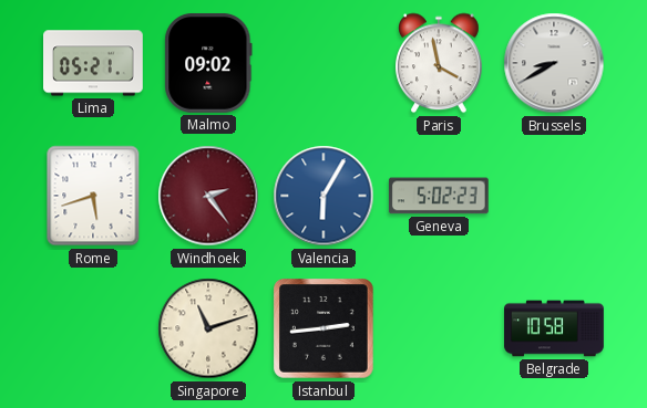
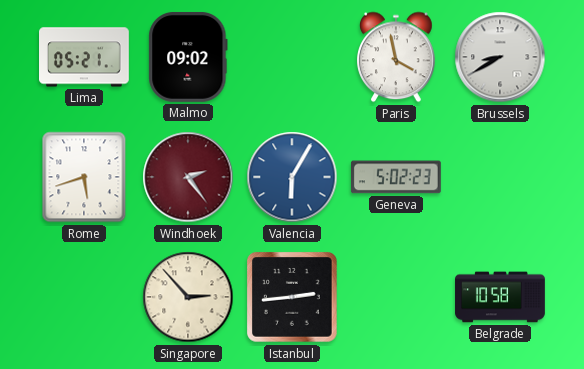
Singapore: 11:12 -> 2:53
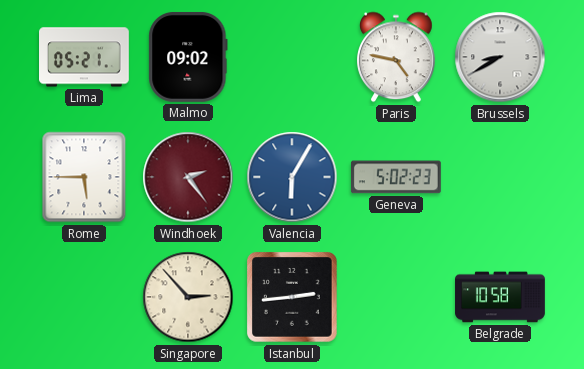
Paris: 3:58 -> 4:47
Rome: 5:42 -> 5:45
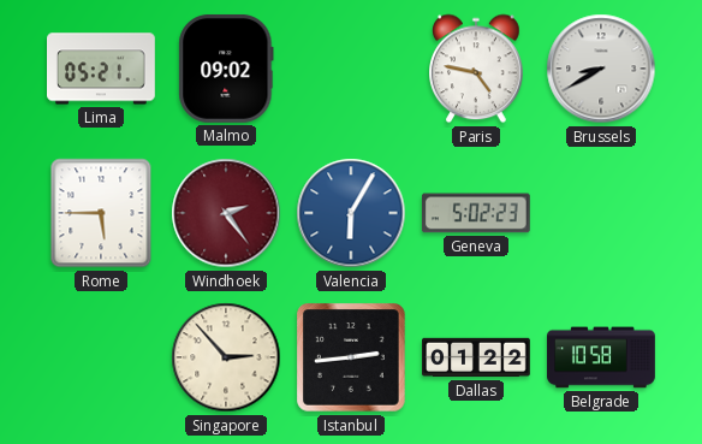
Dallas: none -> 01:22
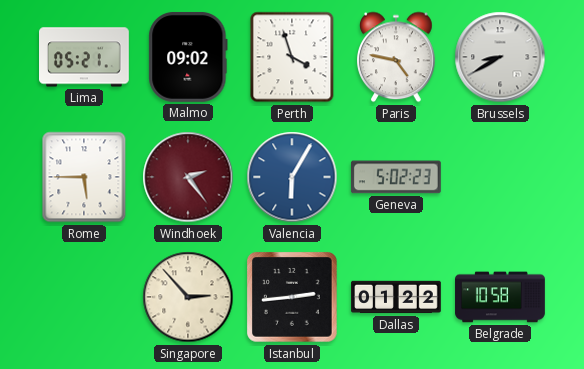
Perth: none -> 3:57
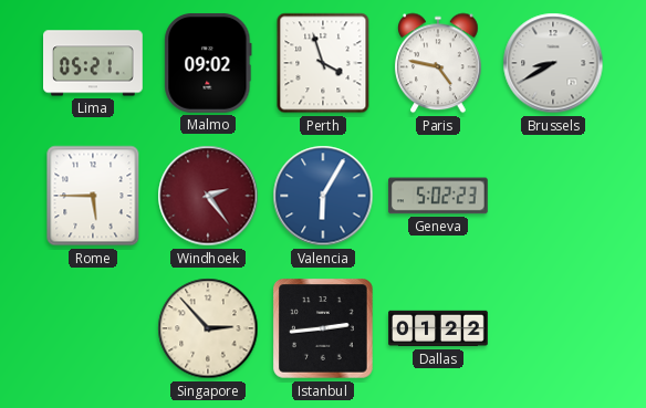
Belgrade: 10:58 -> none
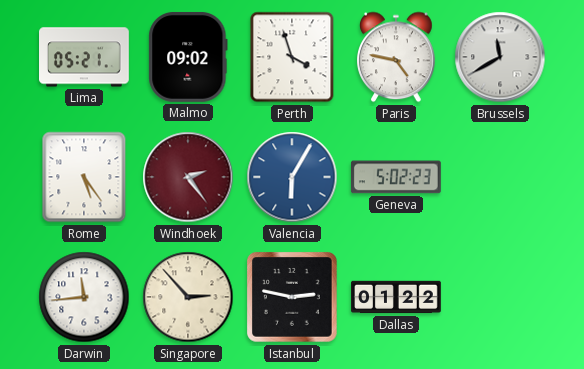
Brussels: 8:40 -> 11:40
Rome: 5:45 -> 5:24
Darwin: none -> 11:44
Istanbul: 2:44 -> 2:47
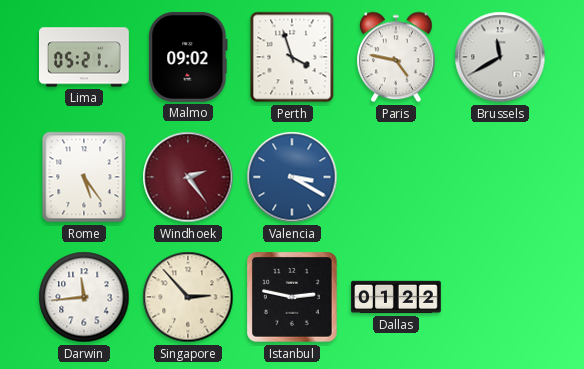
Valencia: 6:05 -> 3:20
Geneva: 5:02 -> none
